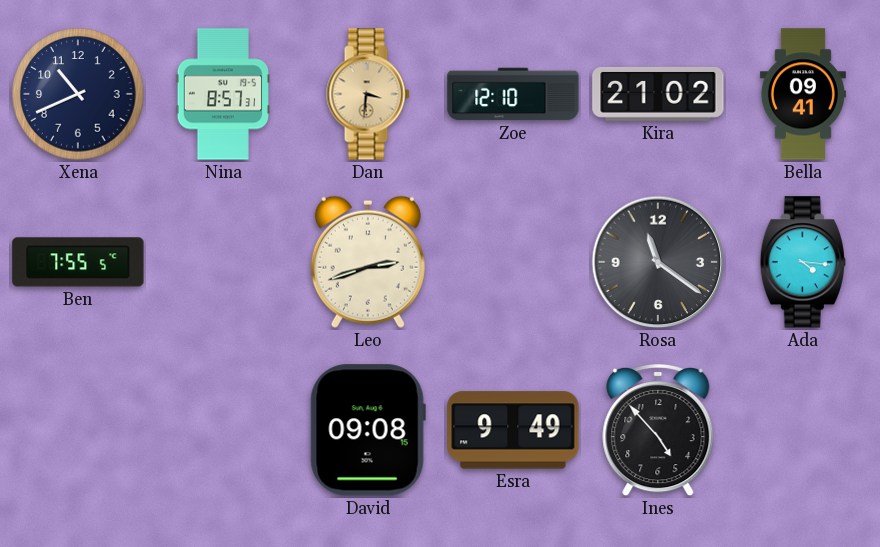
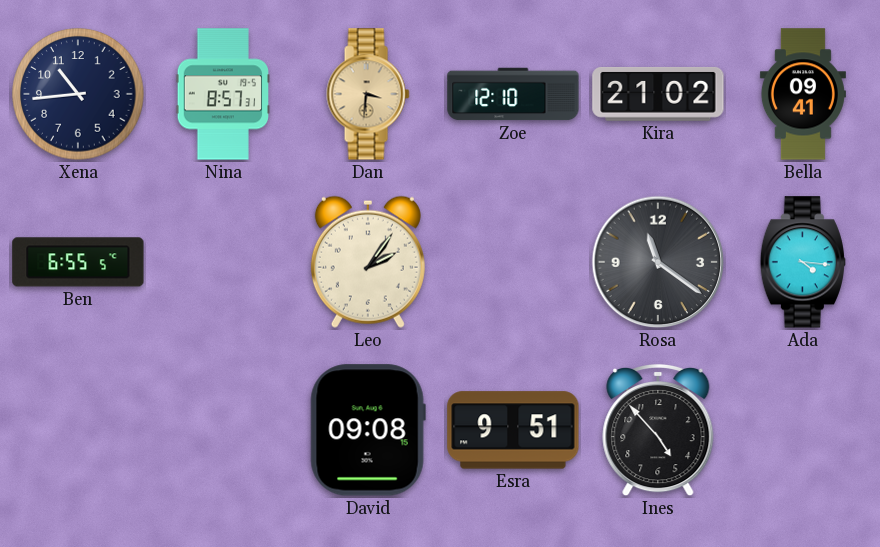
Xena: 10:41 -> 10:44
Ben: 7:55 -> 6:55
Leo: 2:42 -> 2:06
Esra: 9:49 -> 9:51
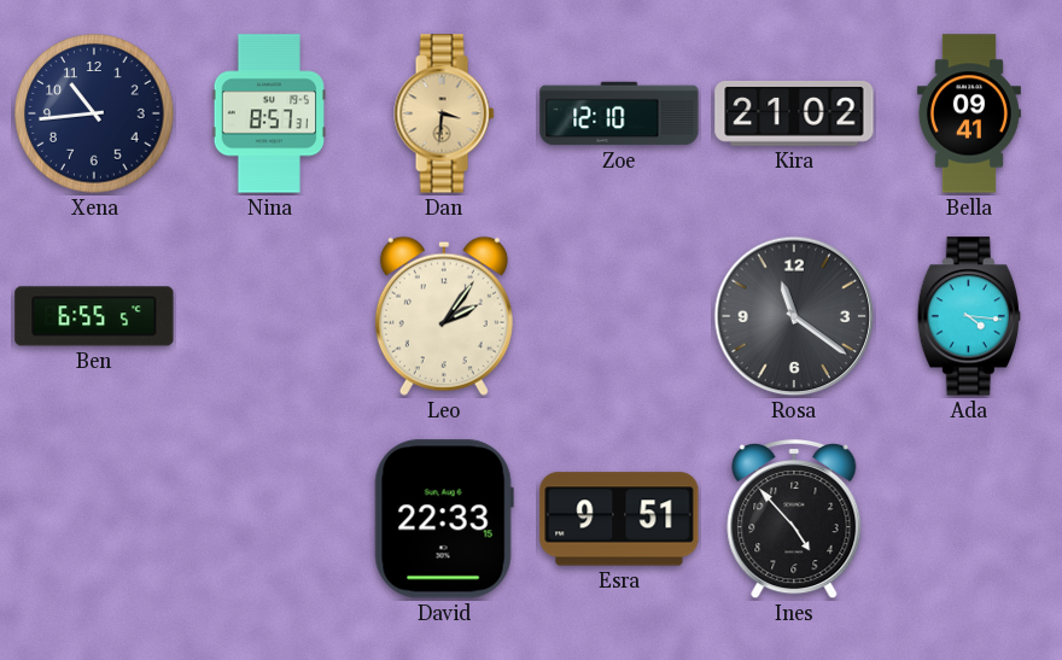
David: 09:08 -> 22:33
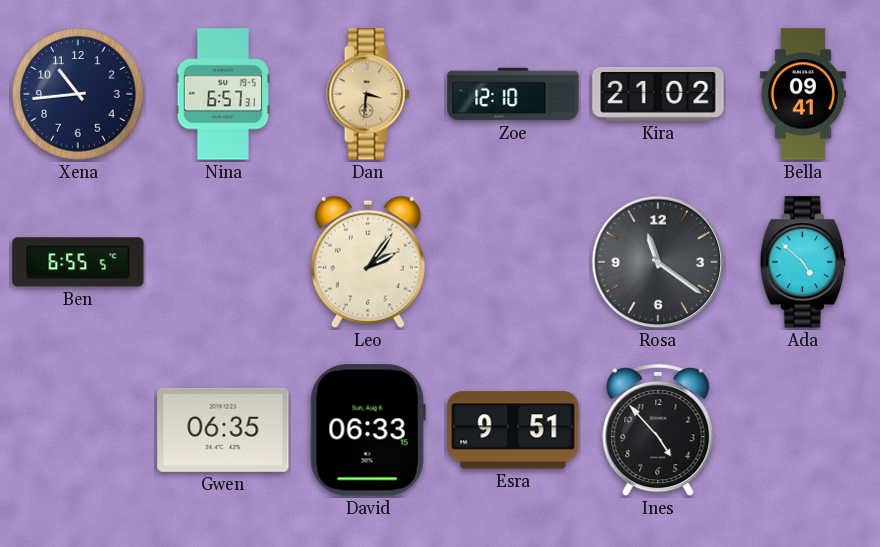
Nina: 8:57 -> 6:57
Ada: 4:16 -> 4:52
Gwen: none -> 06:35
David: 22:33 -> 06:33
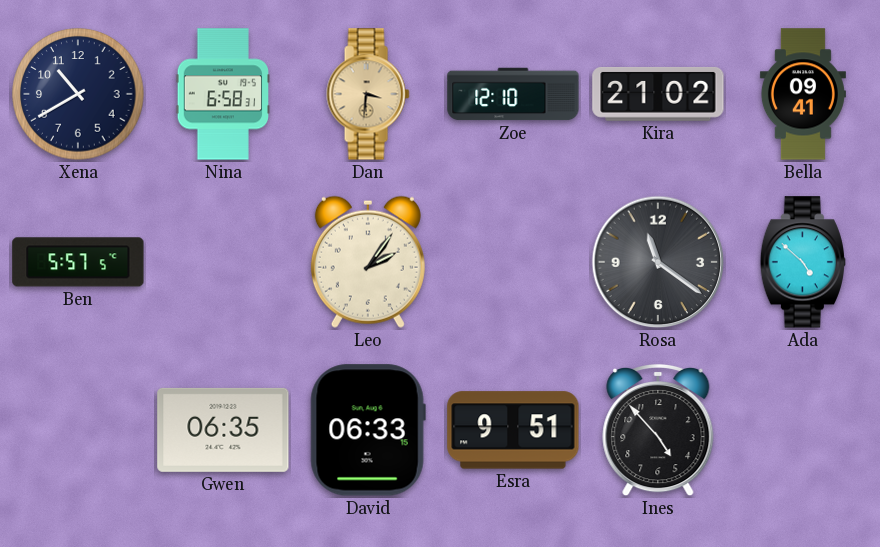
Xena: 10:44 -> 10:40
Nina: 6:57 -> 6:58
Ben: 6:55 -> 5:57
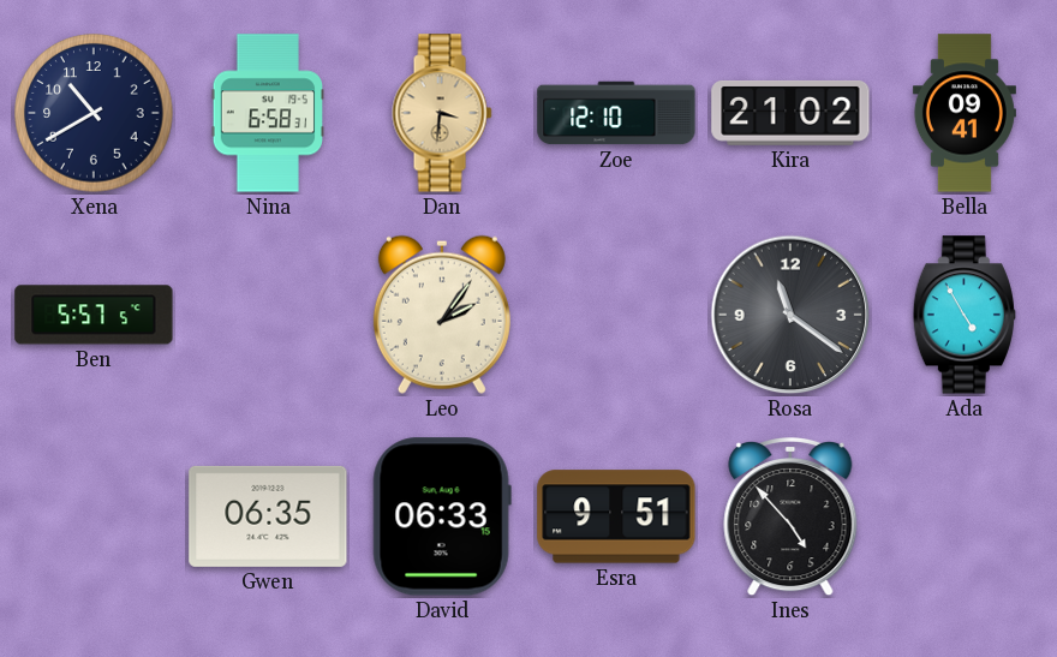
Ada: 4:52 -> 4:55
